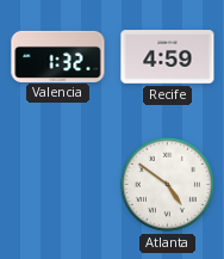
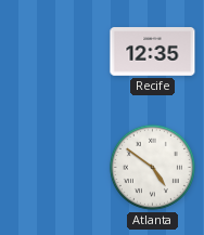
Valencia: 1:32 -> none
Recife: 4:59 -> 12:35
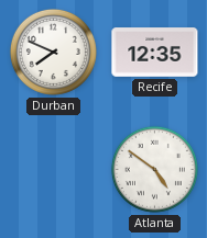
Durban: none -> 7:49
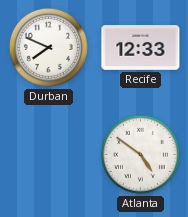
Recife: 12:35 -> 12:33
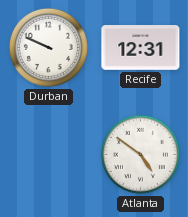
Durban: 7:49 -> 9:49
Recife: 12:33 -> 12:31
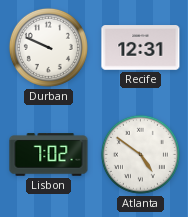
Lisbon: none -> 7:02
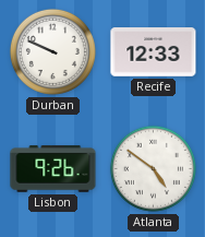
Recife: 12:31 -> 12:33
Lisbon: 7:02 -> 9:26
